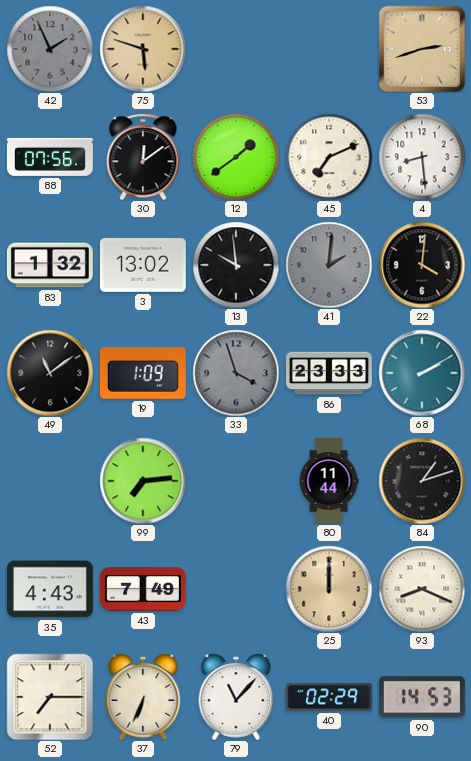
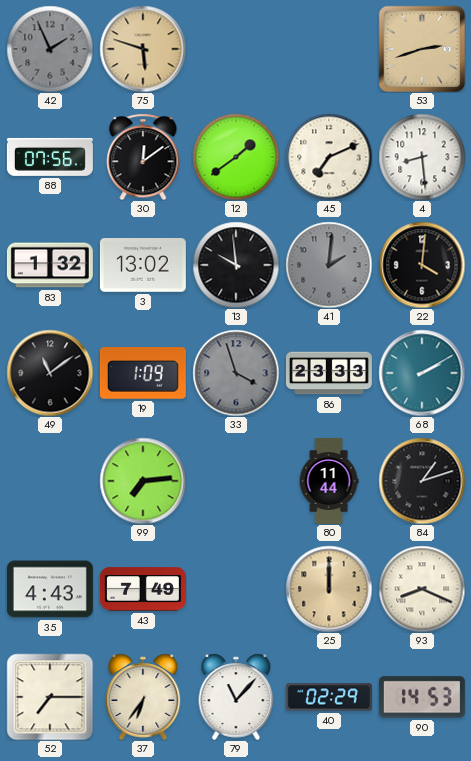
37: 6:34 -> 6:36
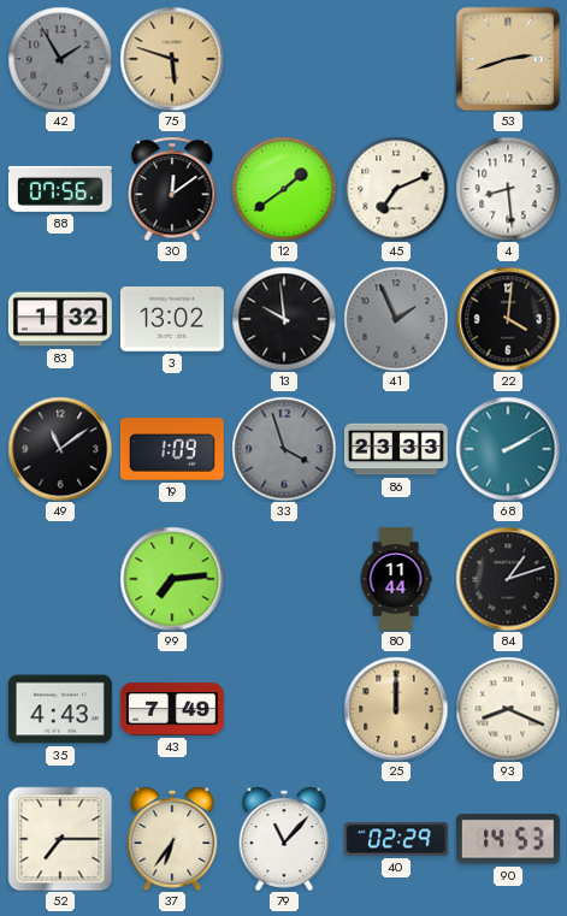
42: 1:56 -> 1:55
41: 2:01 -> 1:56
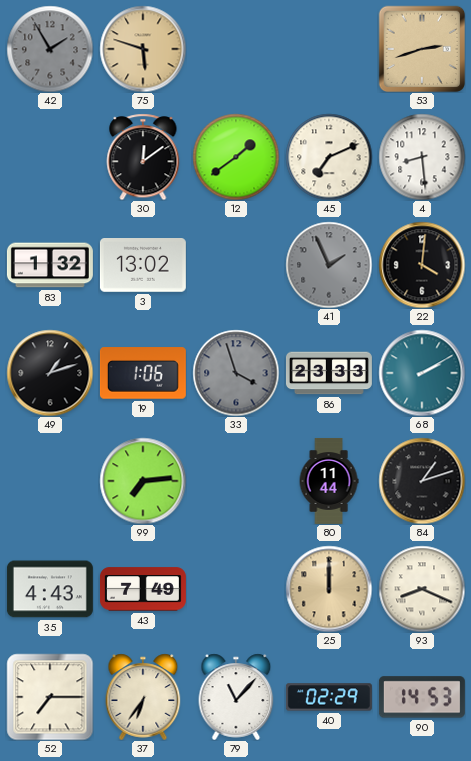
88: 07:56 -> none
13: 9:59 -> none
49: 11:09 -> 1:12
19: 1:09 -> 1:06
